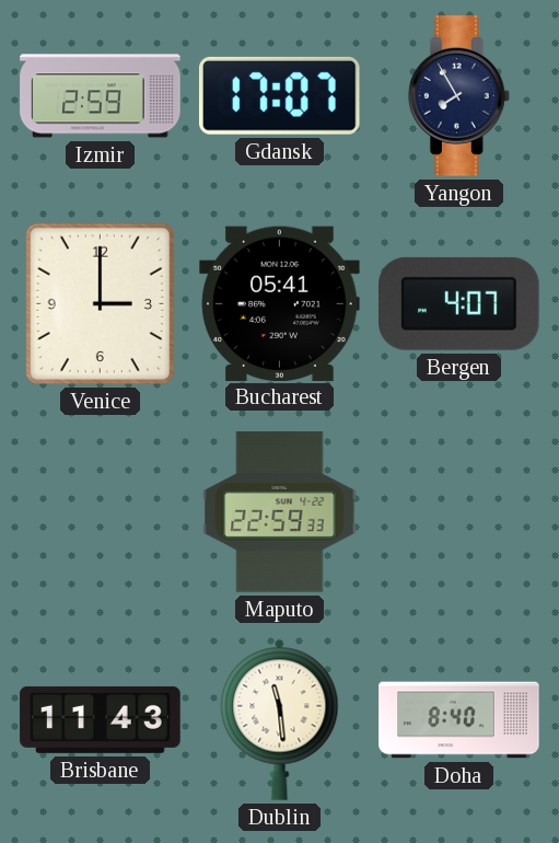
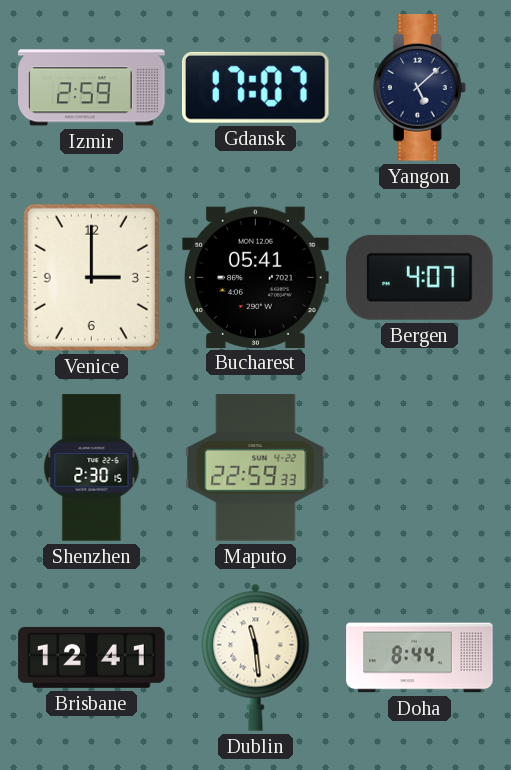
Yangon: 7:55 -> 5:08
Shenzhen: none -> 2:30
Brisbane: 11:43 -> 12:41
Doha: 8:40 -> 8:44
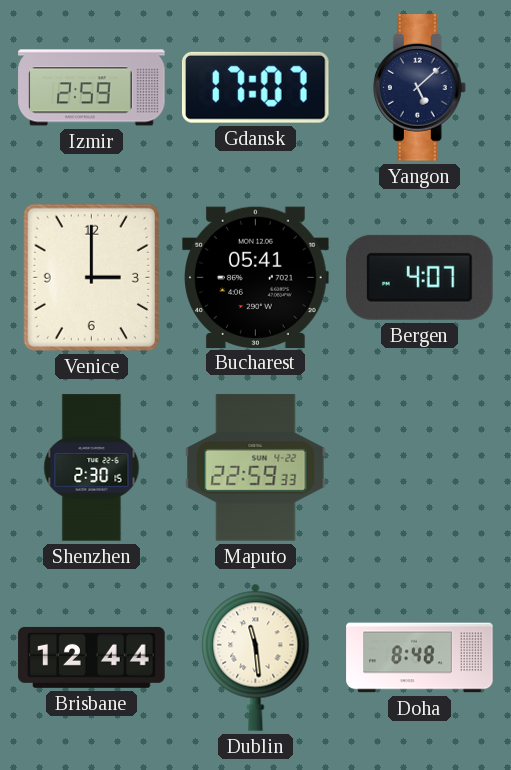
Brisbane: 12:41 -> 12:44
Doha: 8:44 -> 8:48
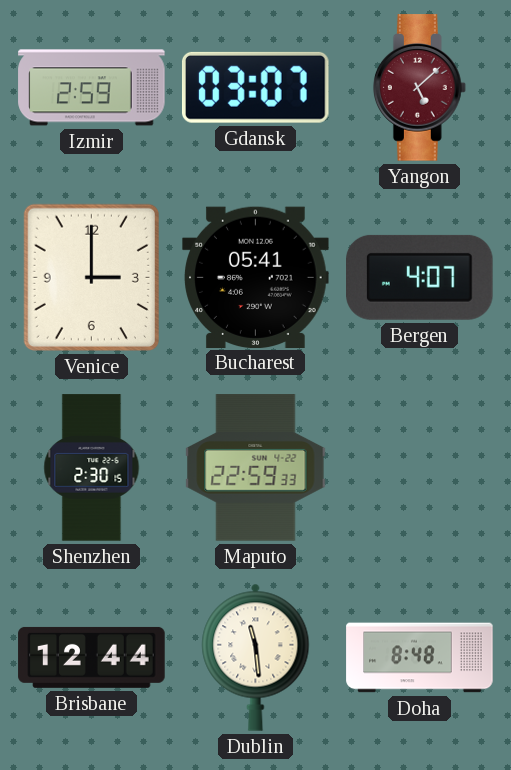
Gdansk: 17:07 -> 03:07
Yangon dial: navy -> burgundy
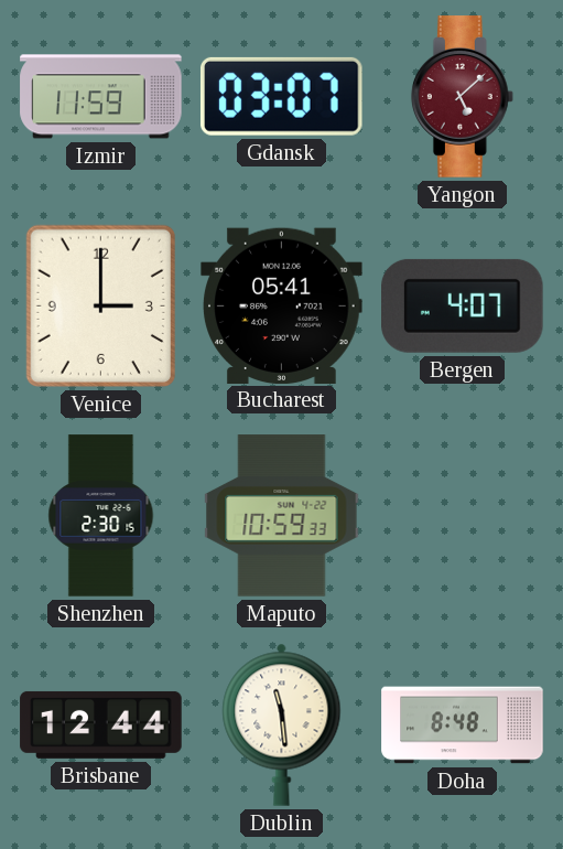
Izmir: 2:59 -> 11:59
Maputo: 22:59 -> 10:59
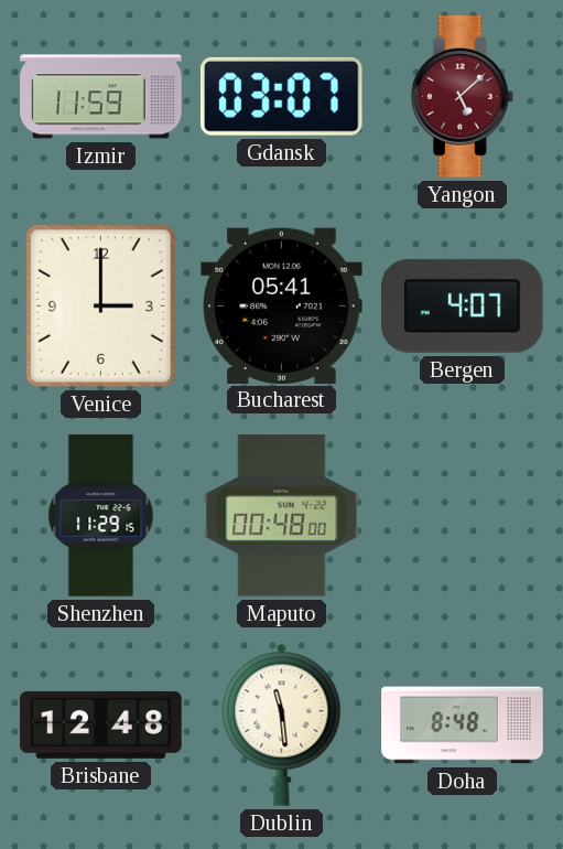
Shenzhen: 2:30 -> 11:29
Maputo: 10:59 -> 00:48
Brisbane: 12:44 -> 12:48
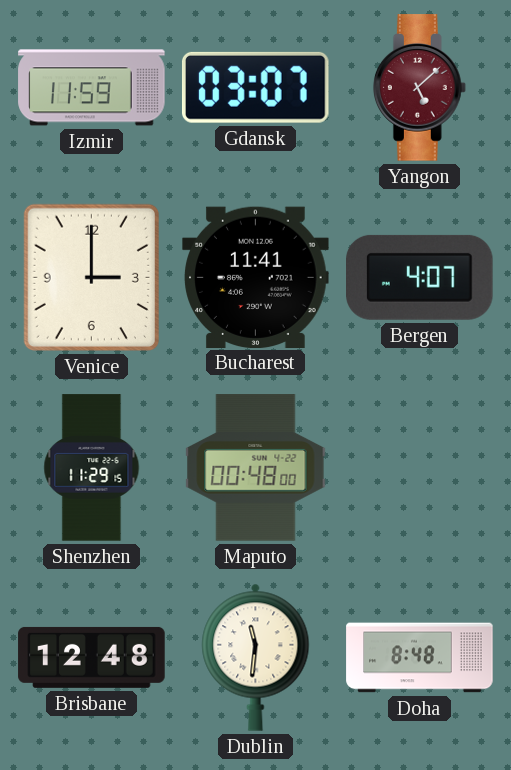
Bucharest: 05:41 -> 11:41
Dublin: 11:29 -> 11:31
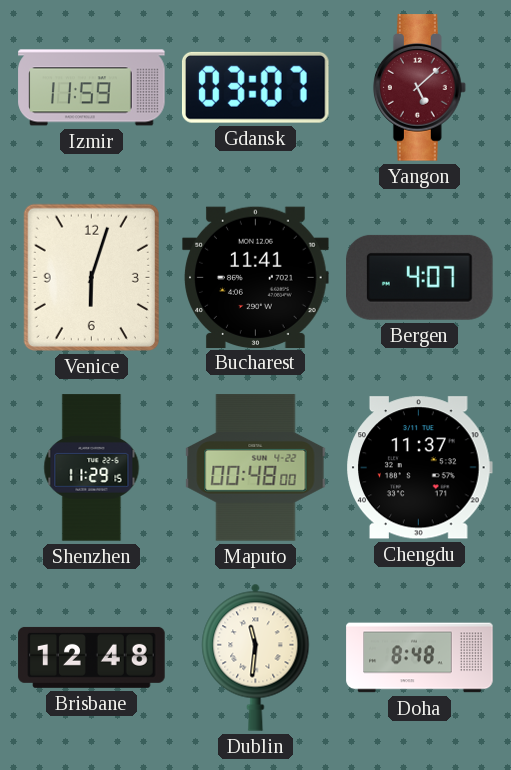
Venice: 3:00 -> 6:03
Chengdu: none -> 11:37
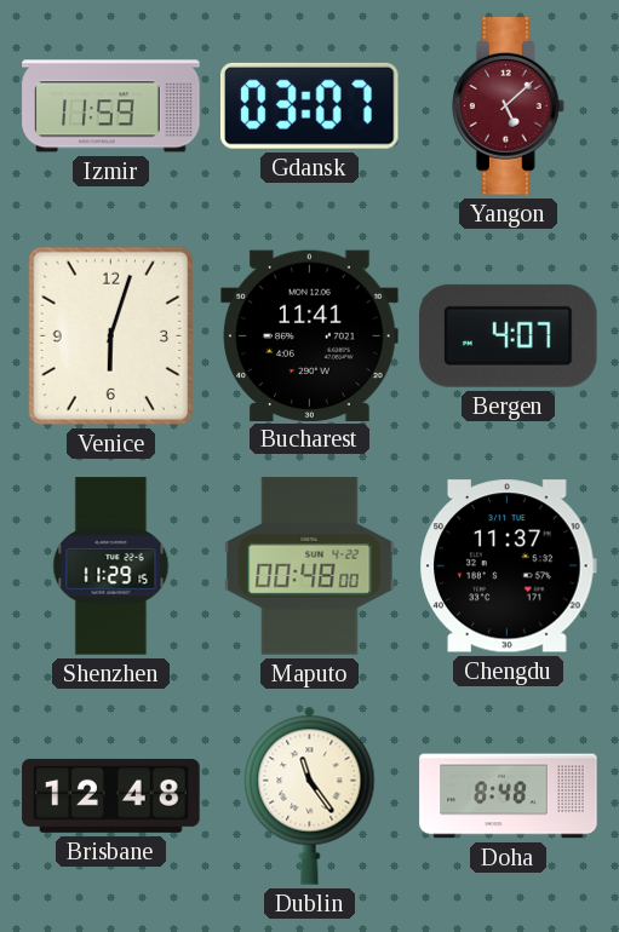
Dublin: 11:31 -> 11:24
